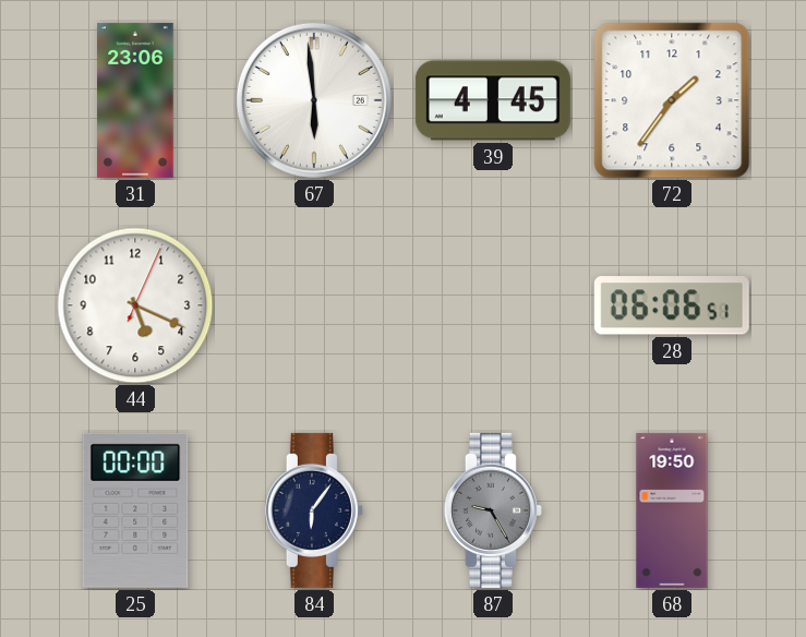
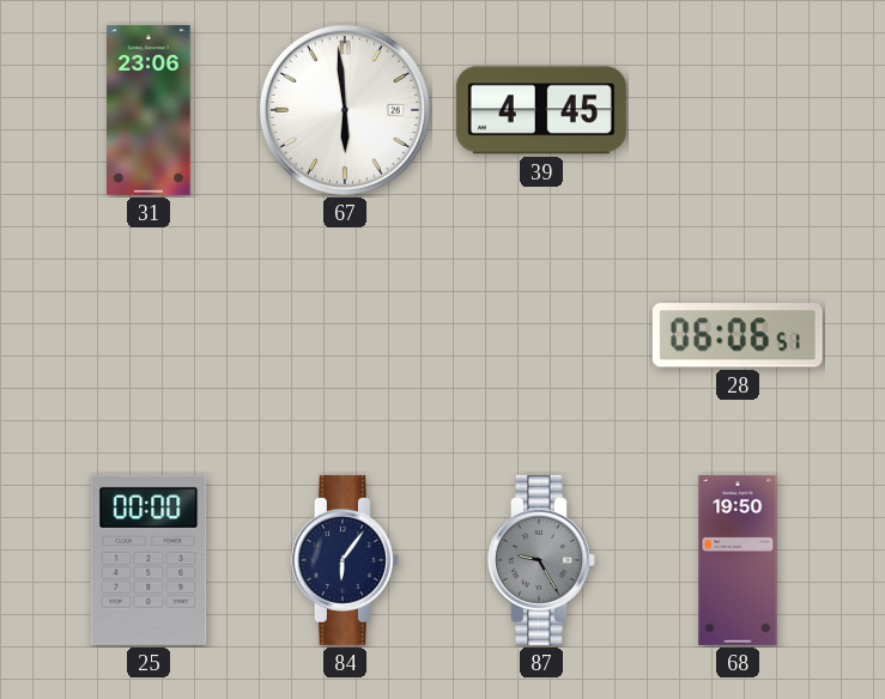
72: 1:36 -> none
44: 5:19 -> none
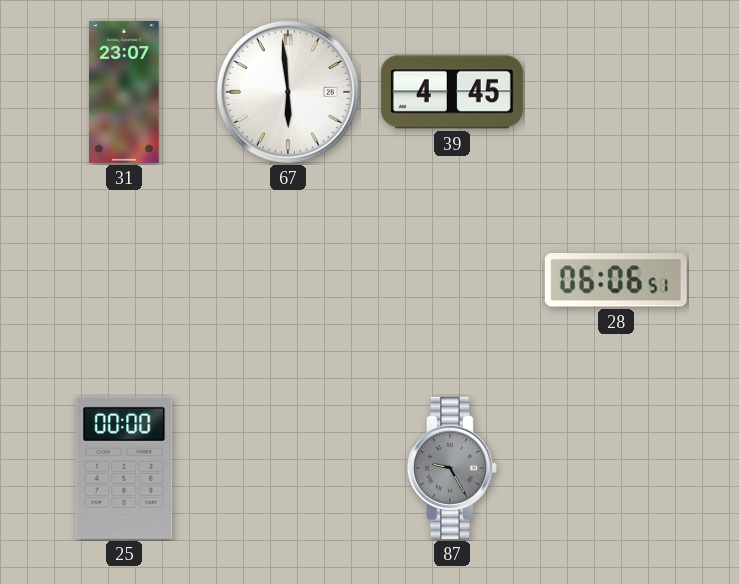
31: 23:06 -> 23:07
84: 6:06 -> none
68: 19:50 -> none
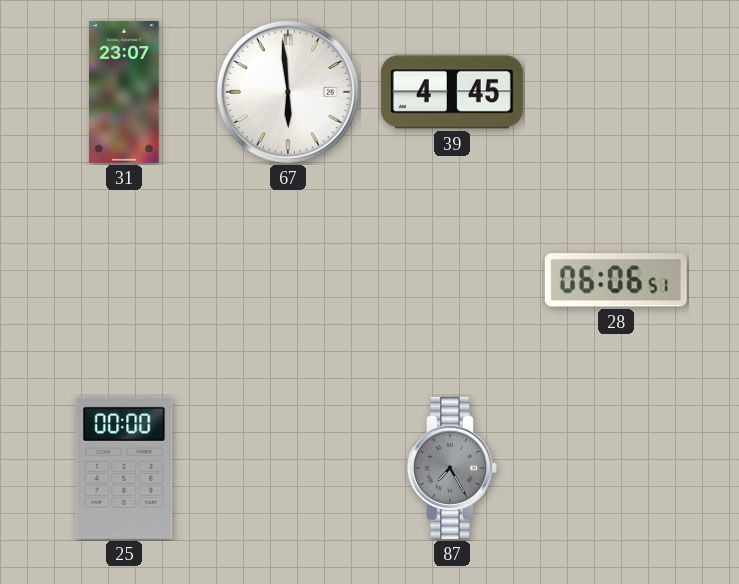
87: 9:25 -> 7:25
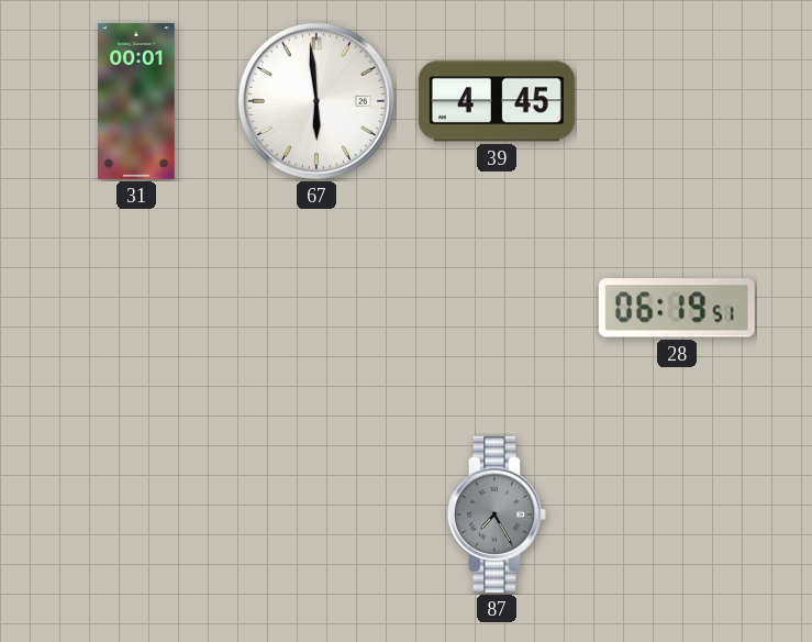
31: 23:07 -> 00:01
28: 06:06 -> 06:19
25: 00:00 -> none
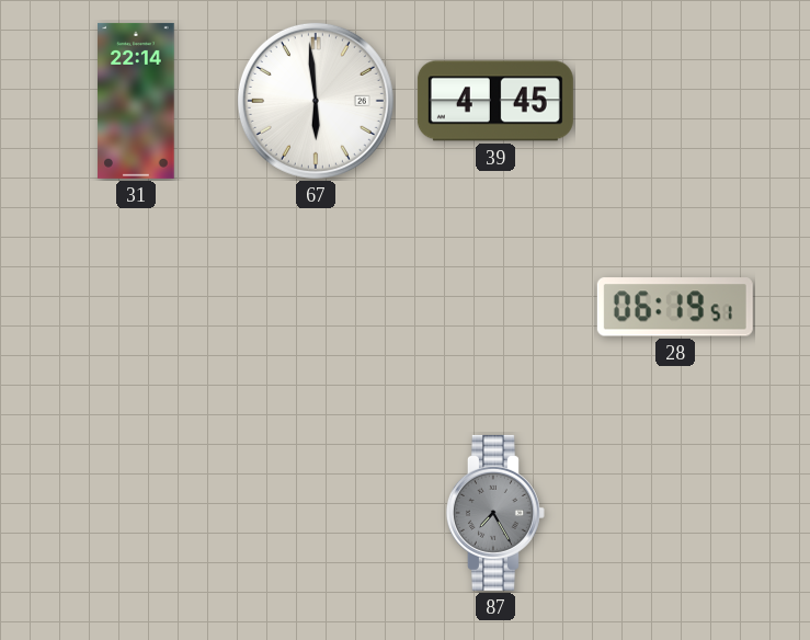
31: 00:01 -> 22:14
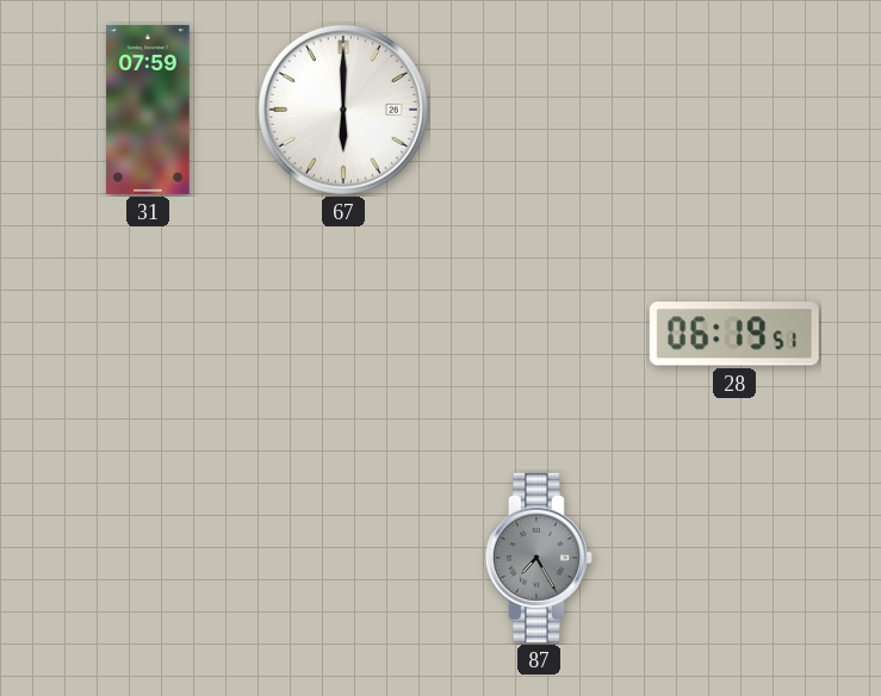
31: 22:14 -> 07:59
67: 5:59 -> 6:00
39: 4:45 -> none
